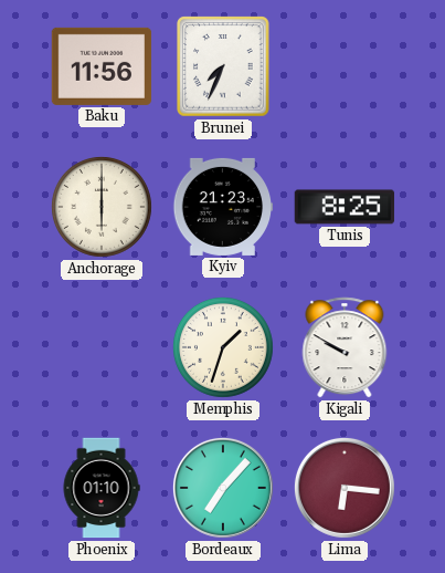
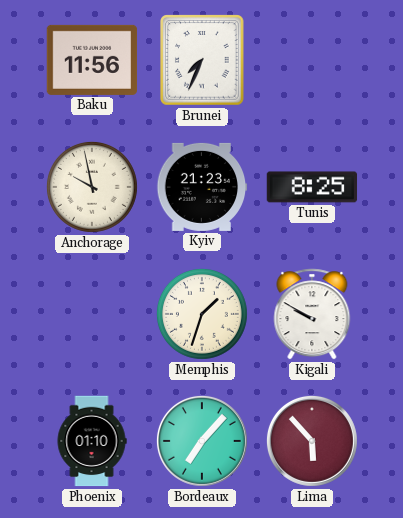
Anchorage: 6:00 -> 9:58
Lima: 6:16 -> 5:53
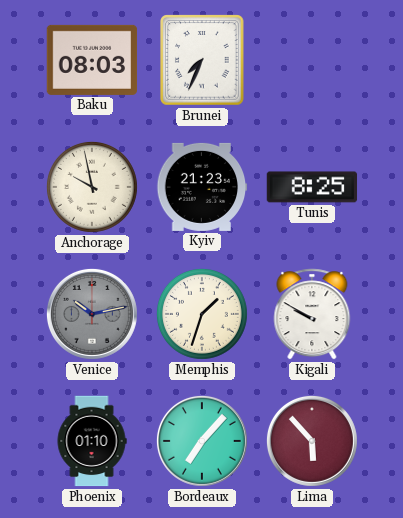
Baku: 11:56 -> 08:03
Venice: none -> 10:13
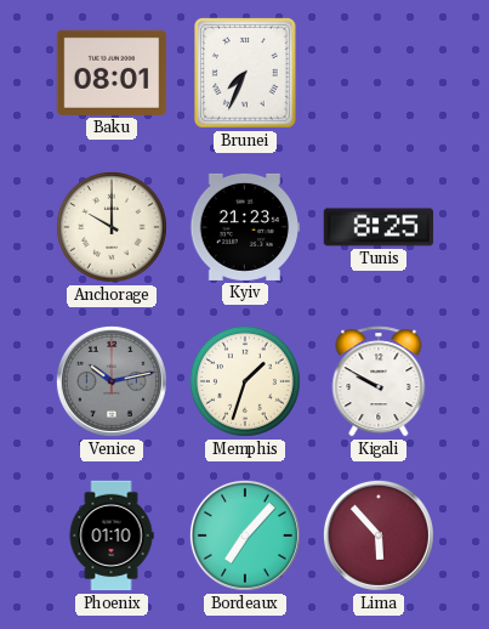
Baku: 08:03 -> 08:01
Anchorage: 9:58 -> 10:00
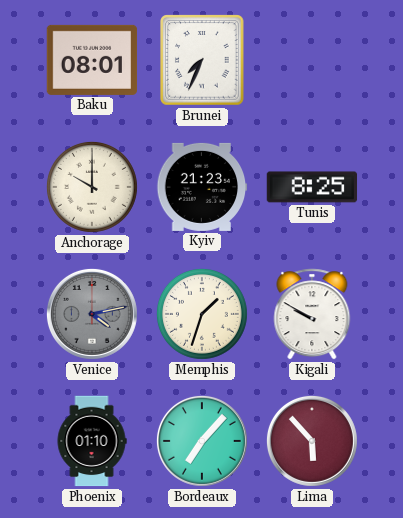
Venice: 10:13 -> 4:13
